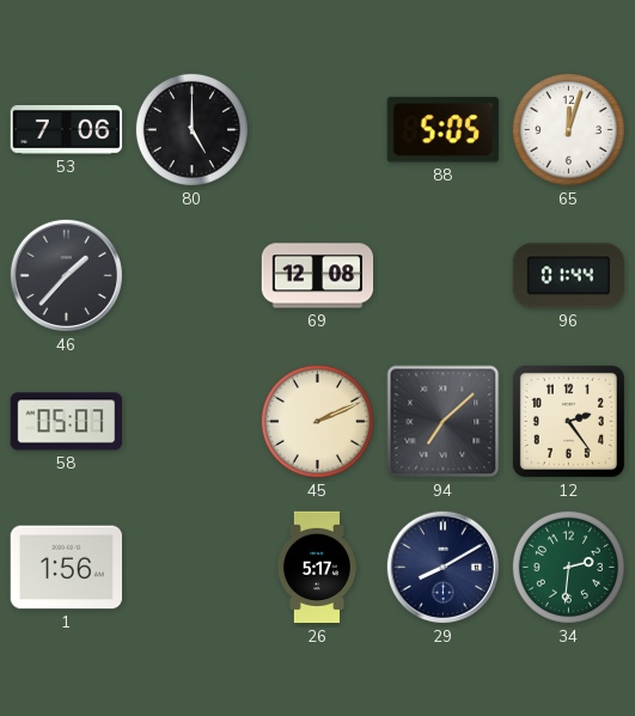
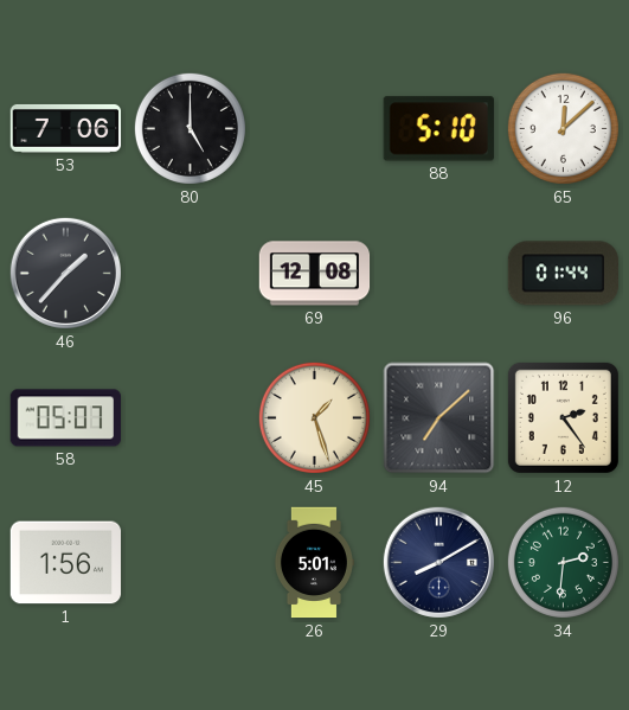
88: 5:05 -> 5:10
65: 12:03 -> 12:08
45: 2:11 -> 1:27
26: 5:17 -> 5:01
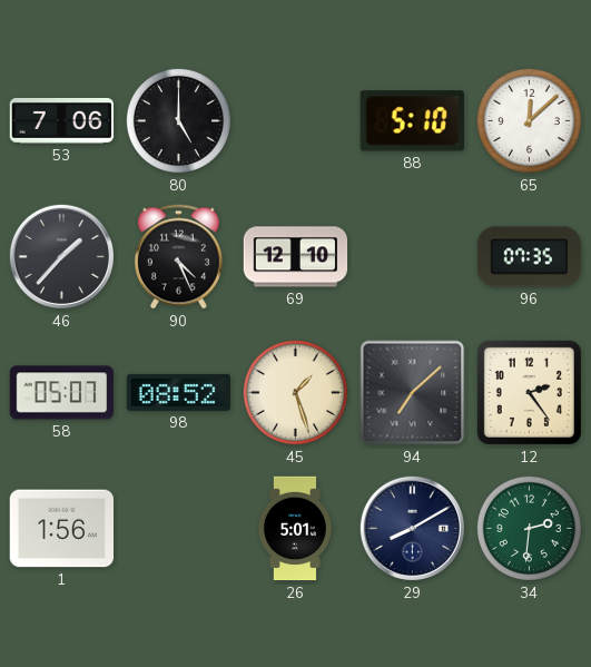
90: none -> 4:26
69: 12:08 -> 12:10
96: 01:44 -> 07:35
98: none -> 08:52
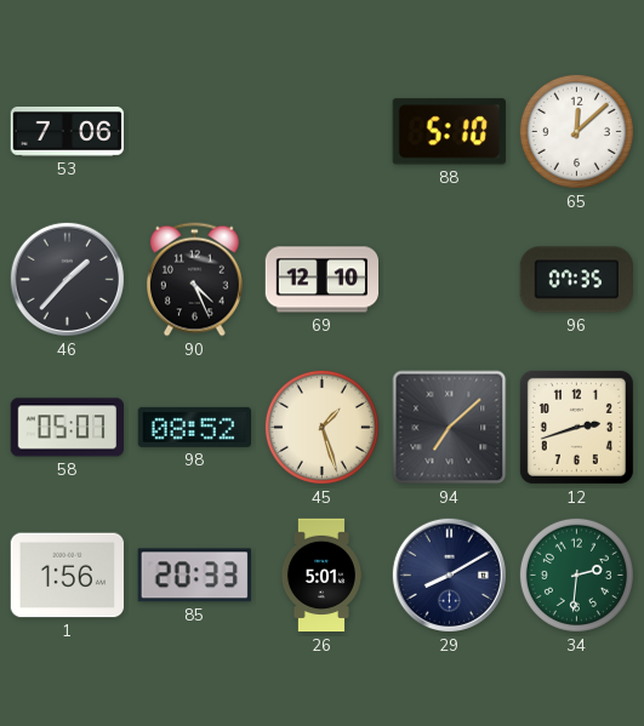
80: 5:00 -> none
12: 2:24 -> 2:42
85: none -> 20:33
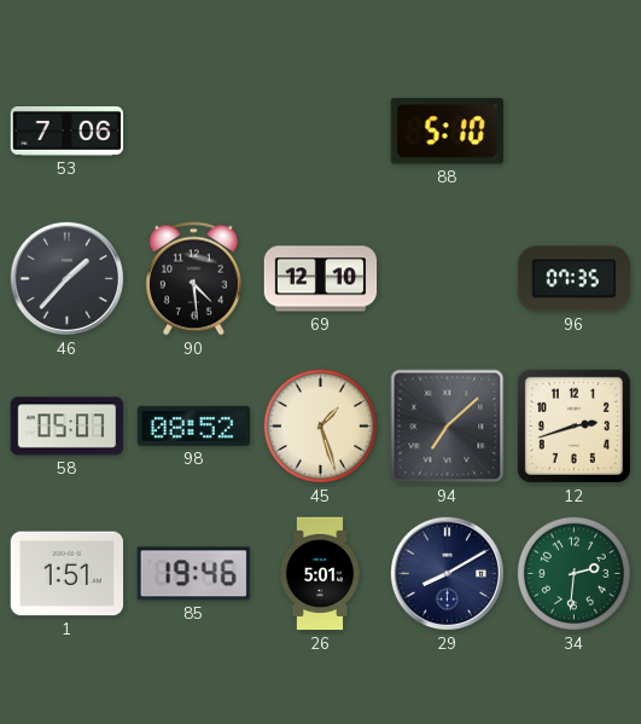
65: 12:08 -> none
90: 4:26 -> 4:29
1: 1:56 -> 1:51
85: 20:33 -> 19:46
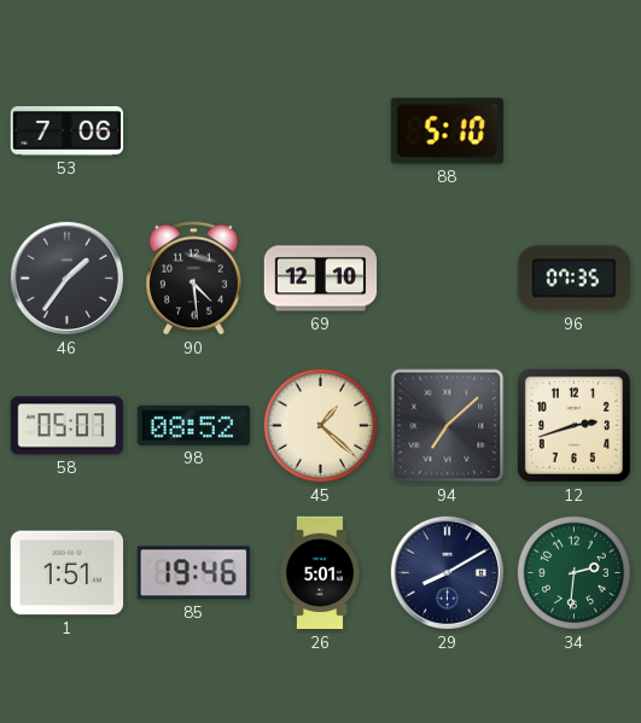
46: 1:37 -> 1:36
45: 1:27 -> 1:22
